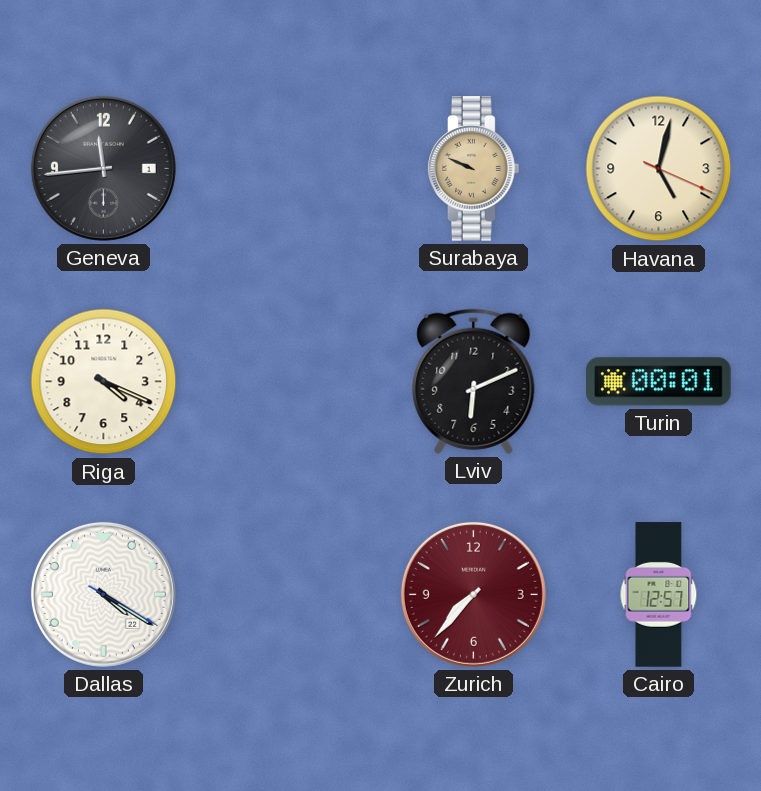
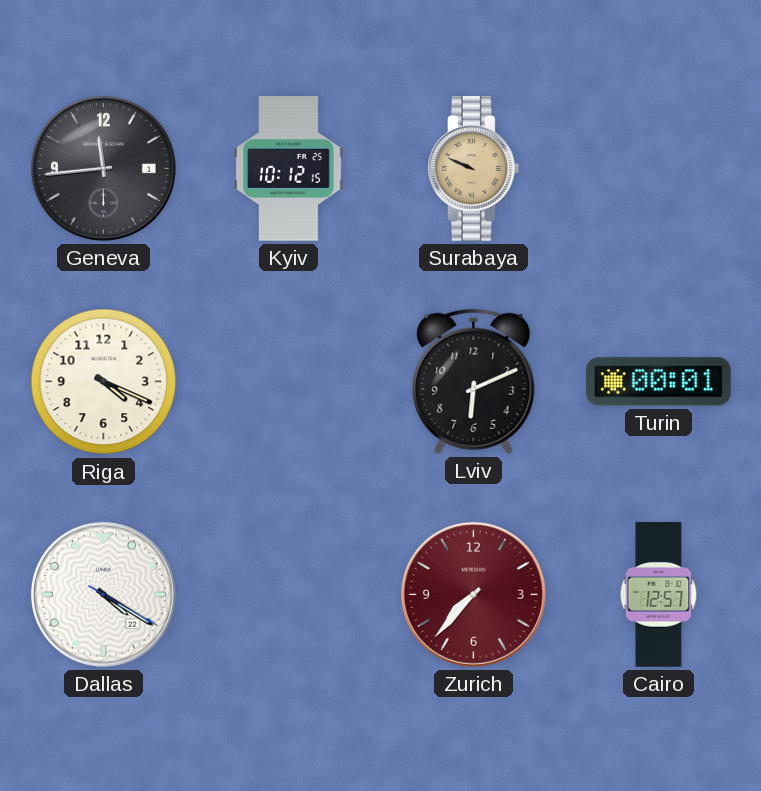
Kyiv: none -> 10:12
Havana: 5:02 -> none
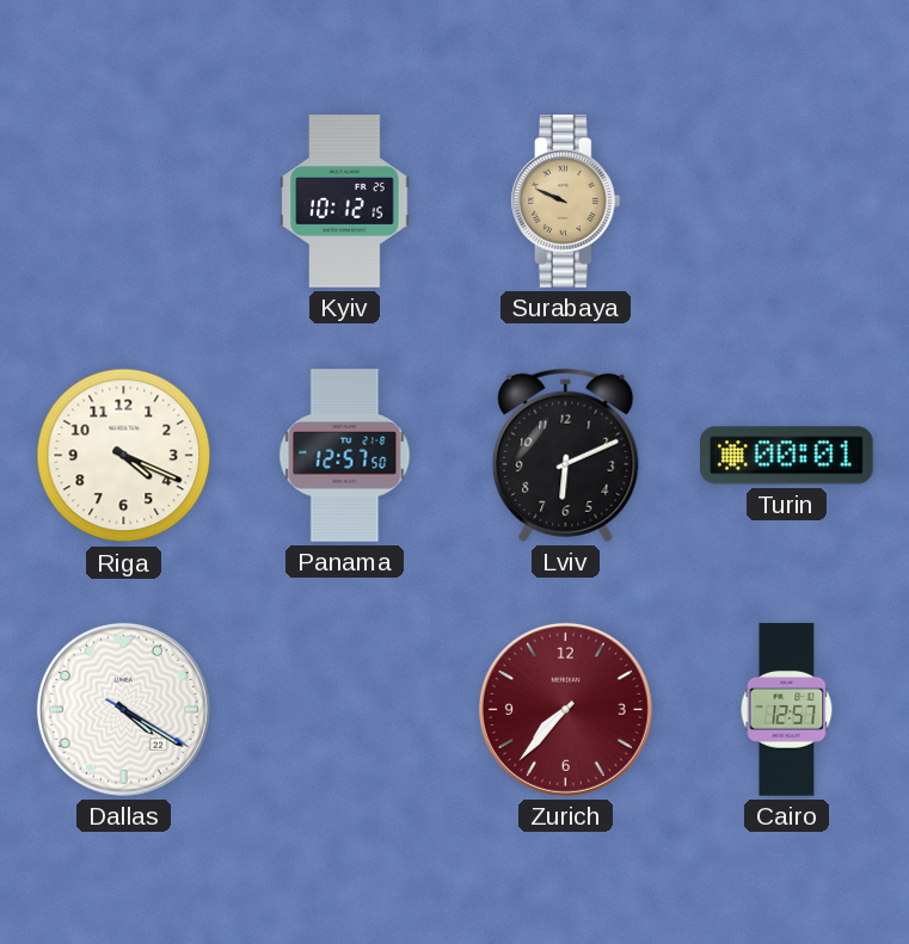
Geneva: 11:44 -> none
Panama: none -> 12:57
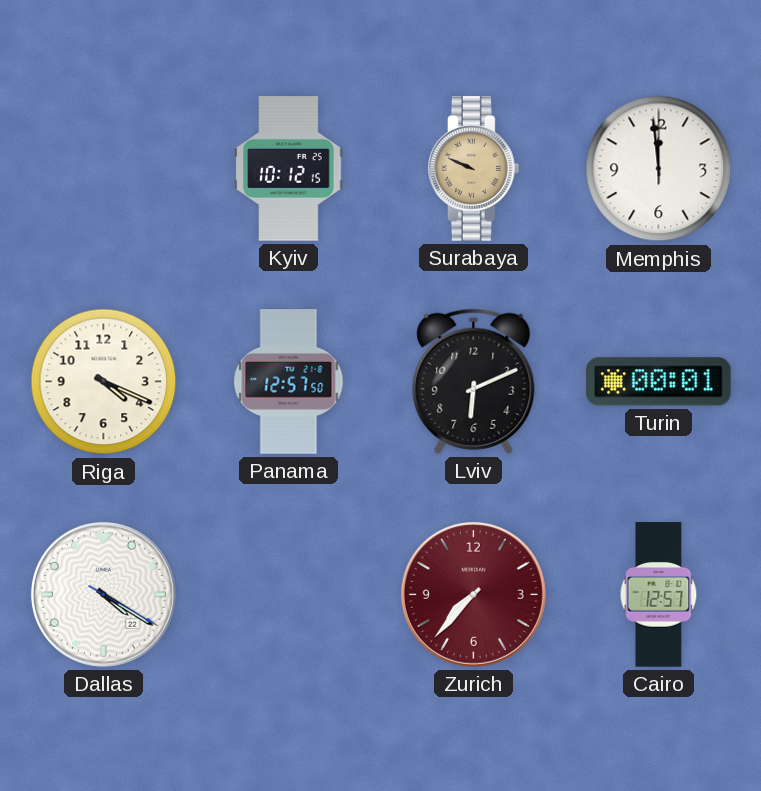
Memphis: none -> 11:59
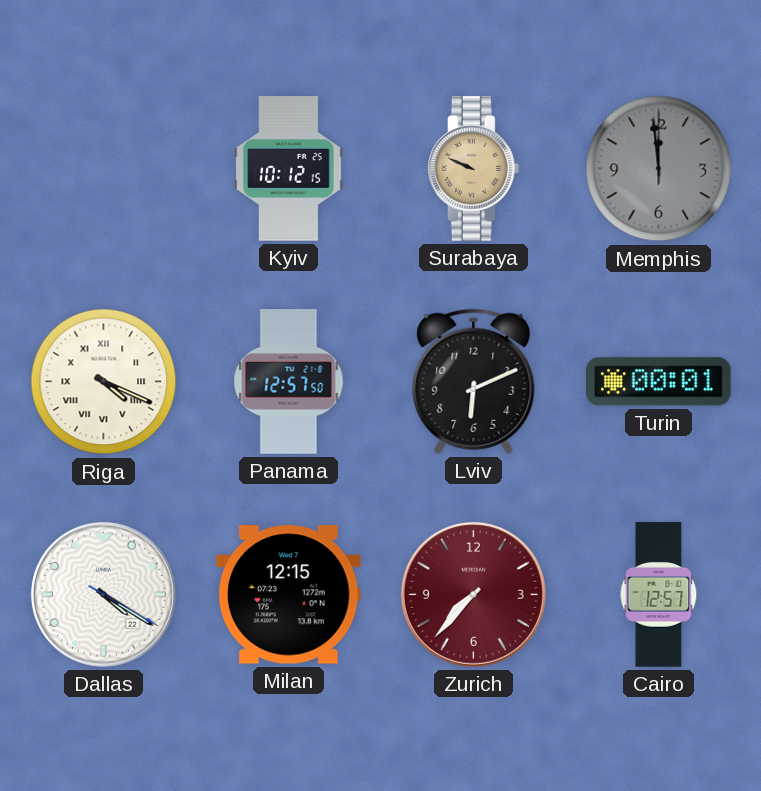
Memphis dial: white -> grey
Riga numerals: Arabic -> Roman
Milan: none -> 12:15
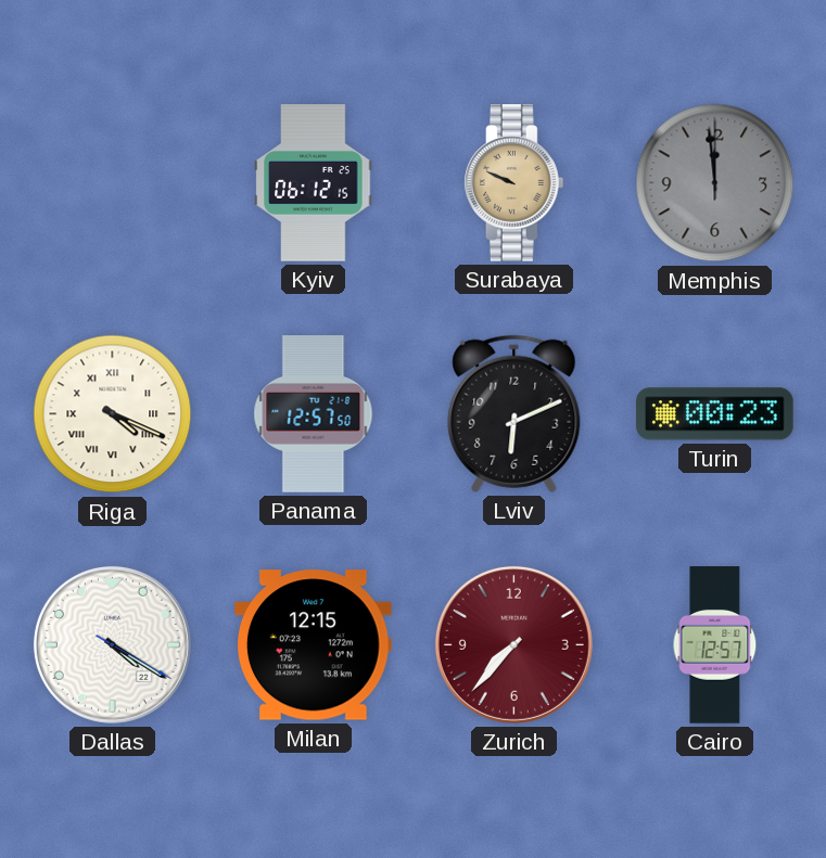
Kyiv: 10:12 -> 06:12
Turin: 00:01 -> 00:23
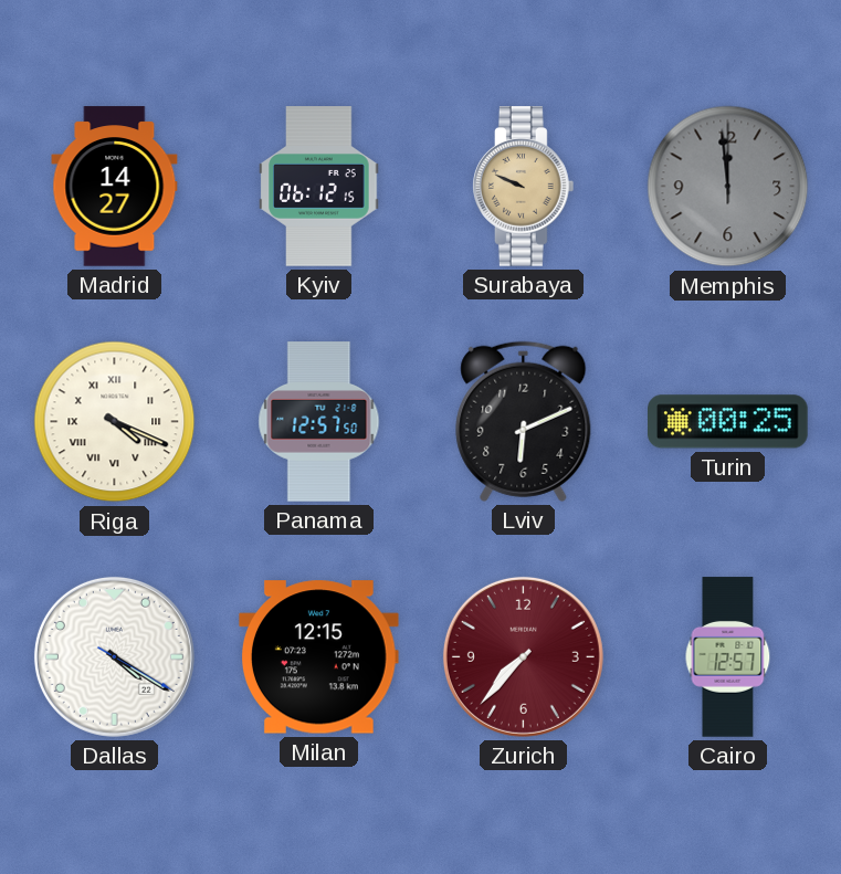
Madrid: none -> 14:27
Turin: 00:23 -> 00:25
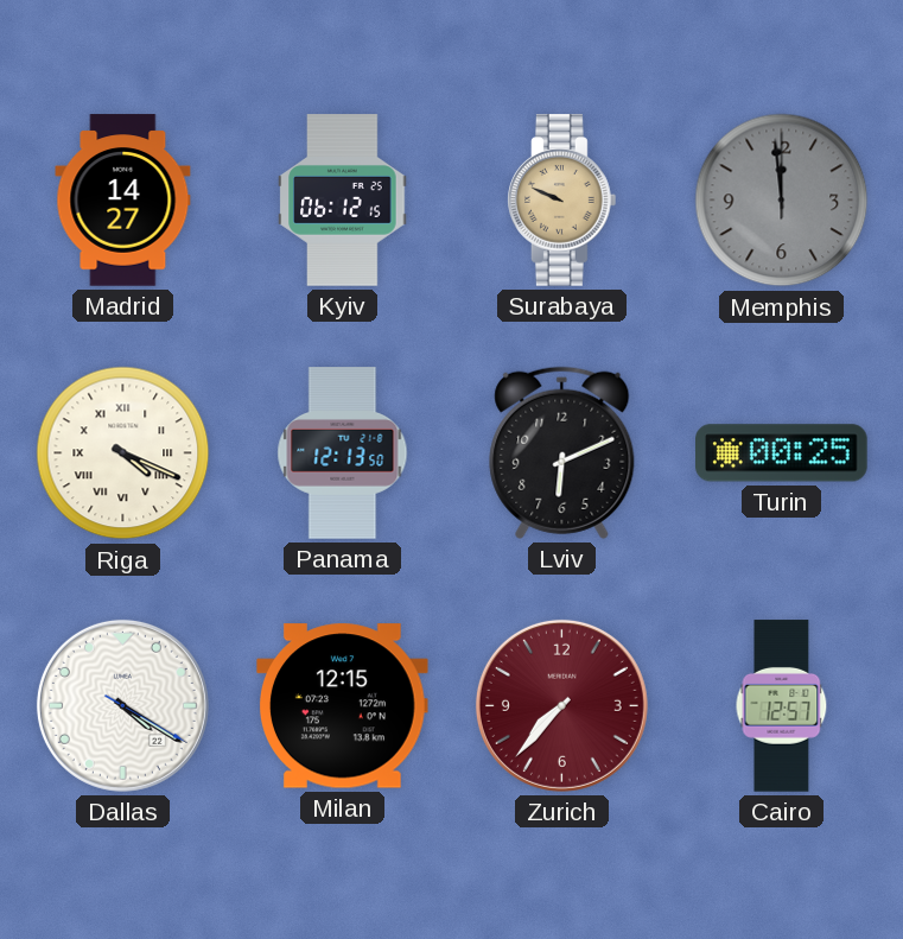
Panama: 12:57 -> 12:13
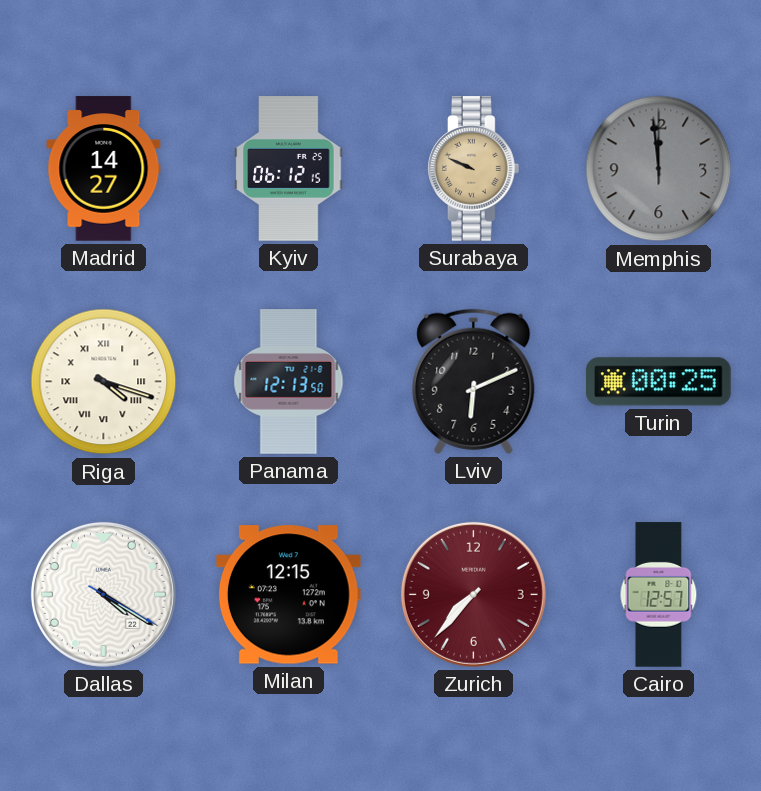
Riga: 4:19 -> 4:18
